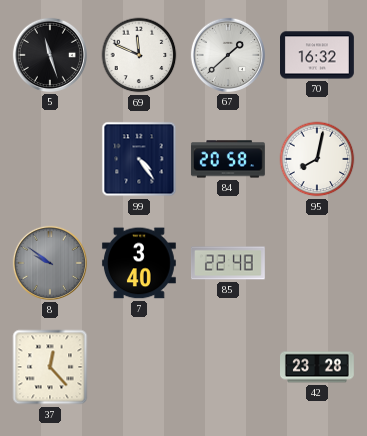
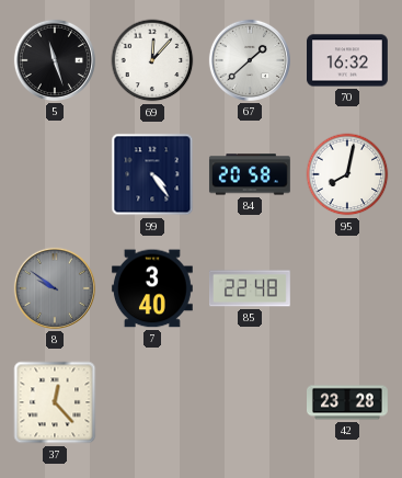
69: 11:49 -> 12:07
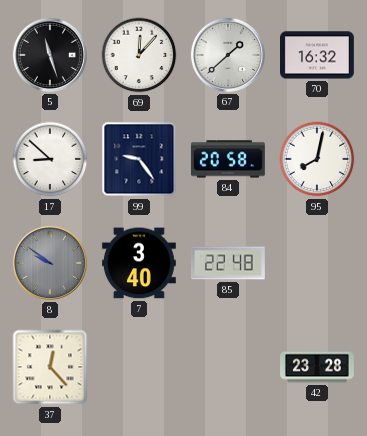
17: none -> 8:52
99: 4:24 -> 9:24
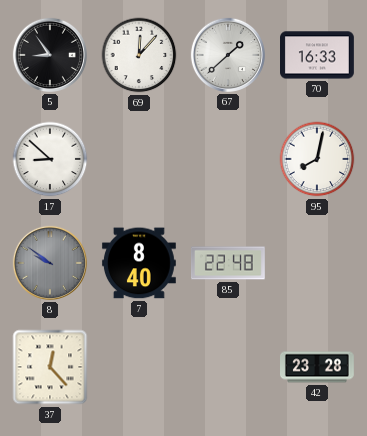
5: 11:27 -> 8:54
70: 16:32 -> 16:33
99: 9:24 -> none
84: 20:58 -> none
7: 3:40 -> 8:40
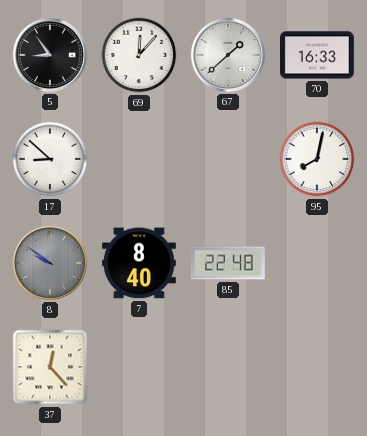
42: 23:28 -> none
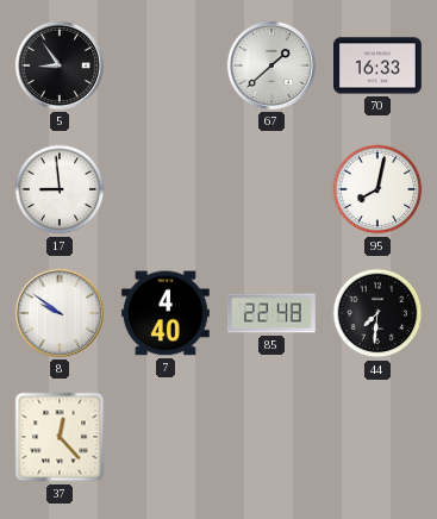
69: 12:07 -> none
17: 8:52 -> 8:59
8 dial: grey -> white
7: 8:40 -> 4:40
44: none -> 7:31
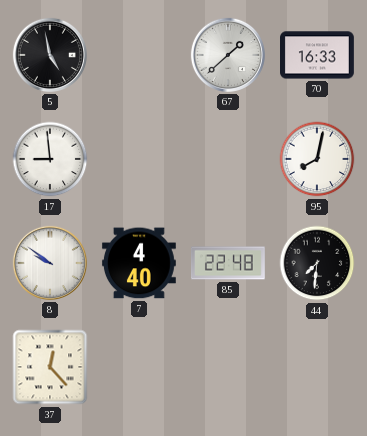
5: 8:54 -> 4:58
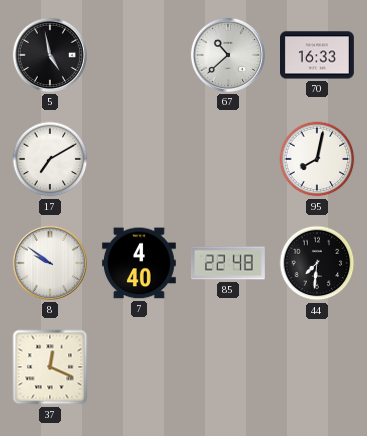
67: 1:38 -> 10:38
17: 8:59 -> 7:10
37: 12:23 -> 12:19
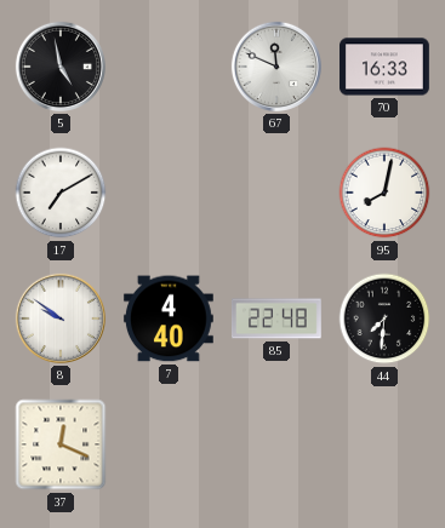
67: 10:38 -> 11:49
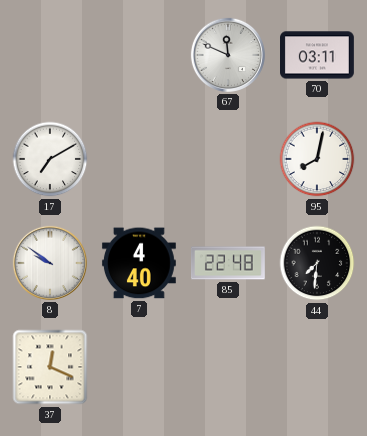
5: 4:58 -> none
70: 16:33 -> 03:11
